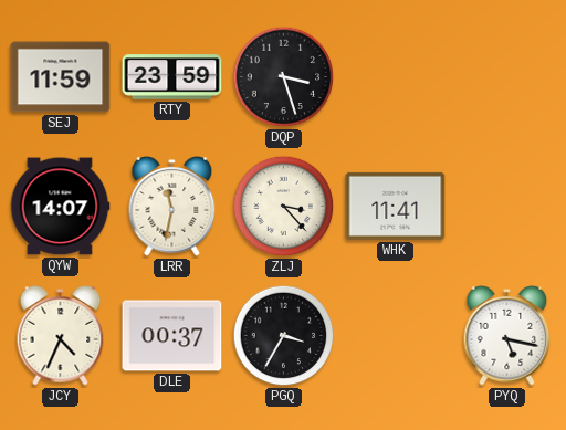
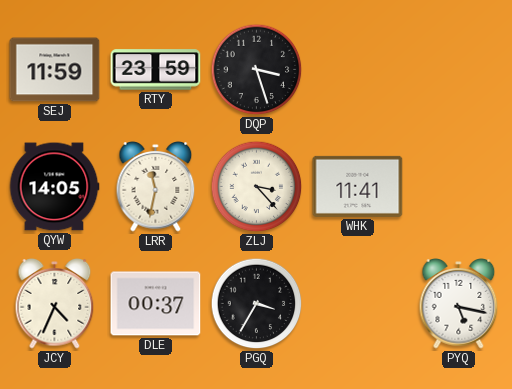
QYW: 14:07 -> 14:05
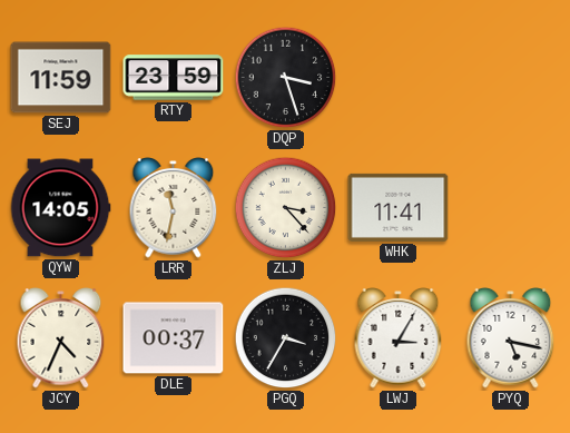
LWJ: none -> 3:05
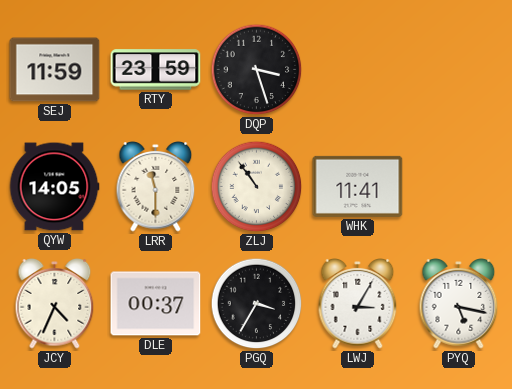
LRR: 11:32 -> 11:30
ZLJ: 3:23 -> 10:54
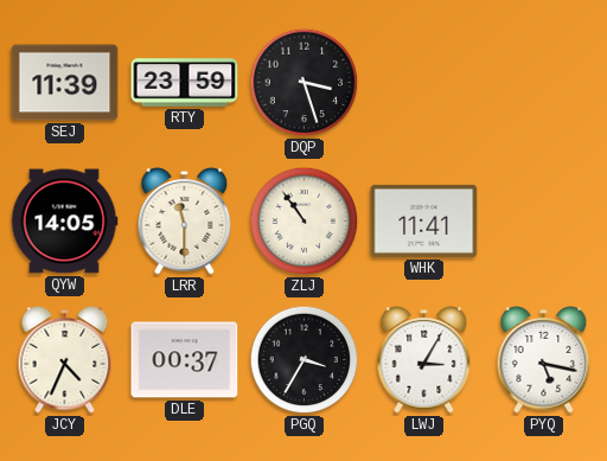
SEJ: 11:59 -> 11:39
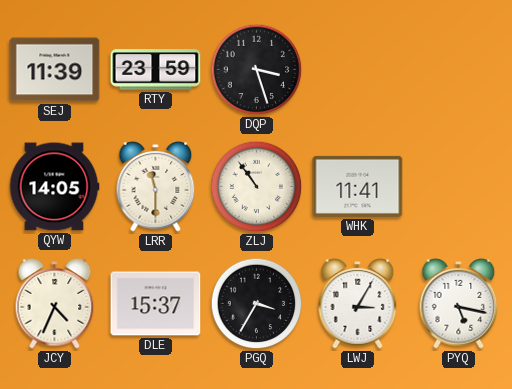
DLE: 00:37 -> 15:37
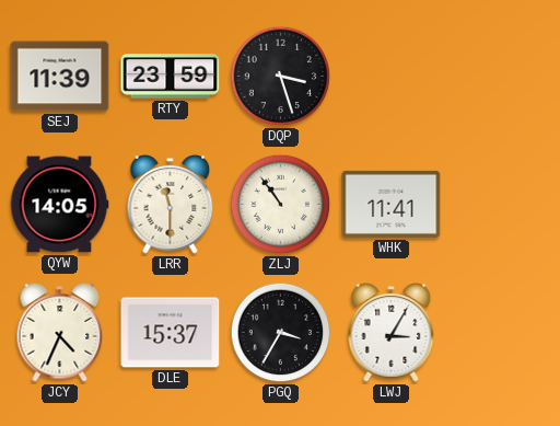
PYQ: 5:17 -> none
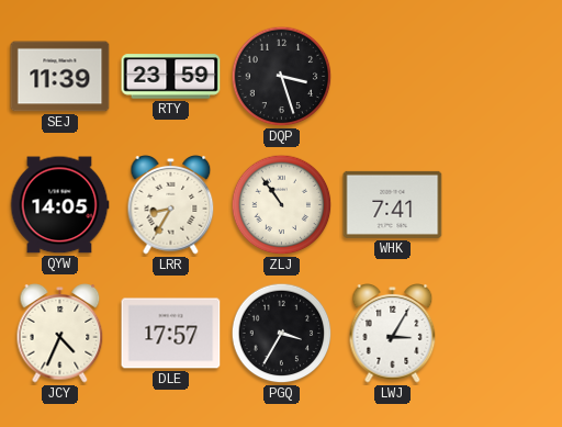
LRR: 11:30 -> 8:35
WHK: 11:41 -> 7:41
DLE: 15:37 -> 17:57
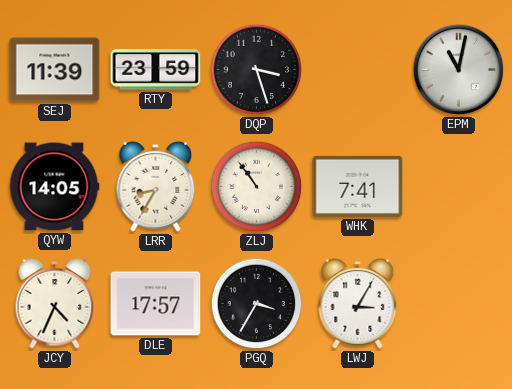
EPM: none -> 11:02
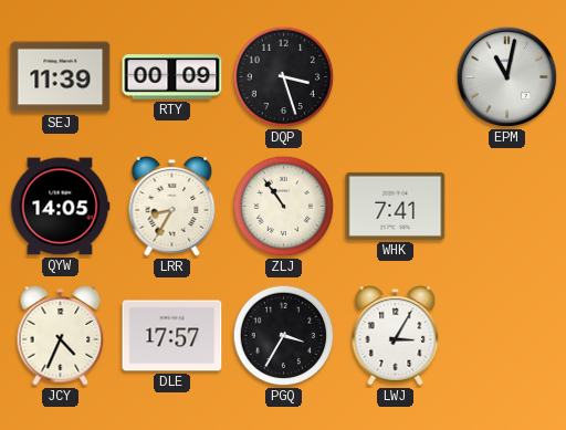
RTY: 23:59 -> 00:09
